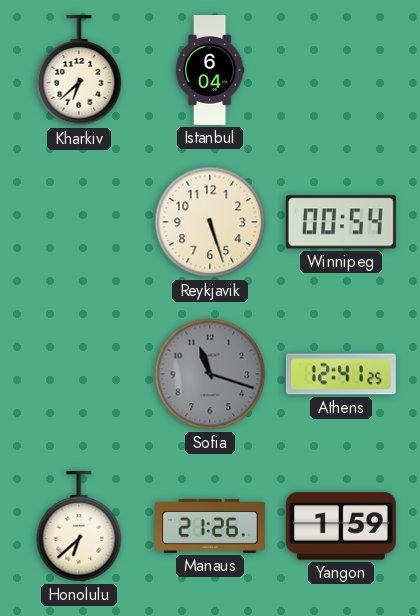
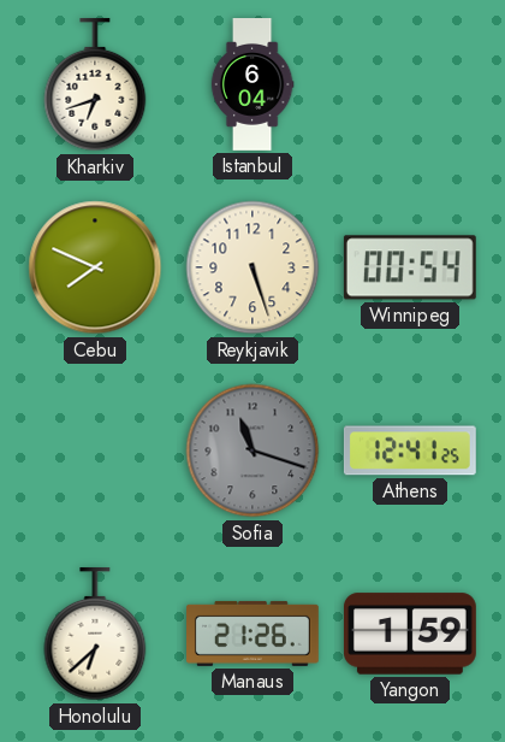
Kharkiv: 6:38 -> 6:42
Cebu: none -> 7:49
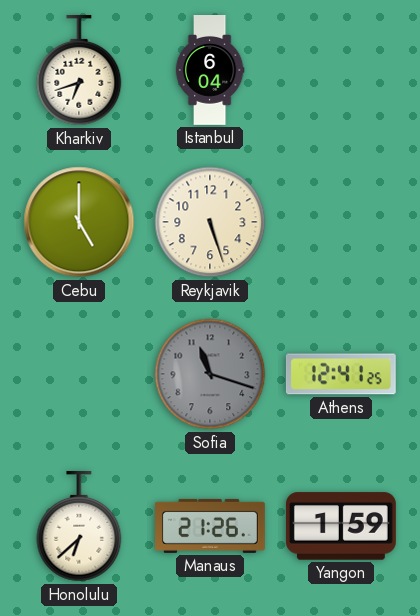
Cebu: 7:49 -> 5:00
Winnipeg: 00:54 -> none
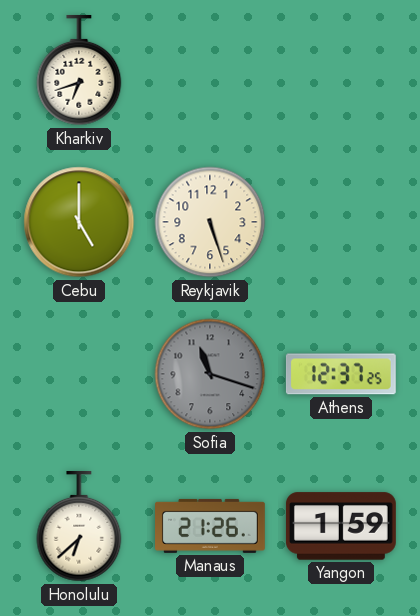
Istanbul: 6:04 -> none
Athens: 12:41 -> 12:37
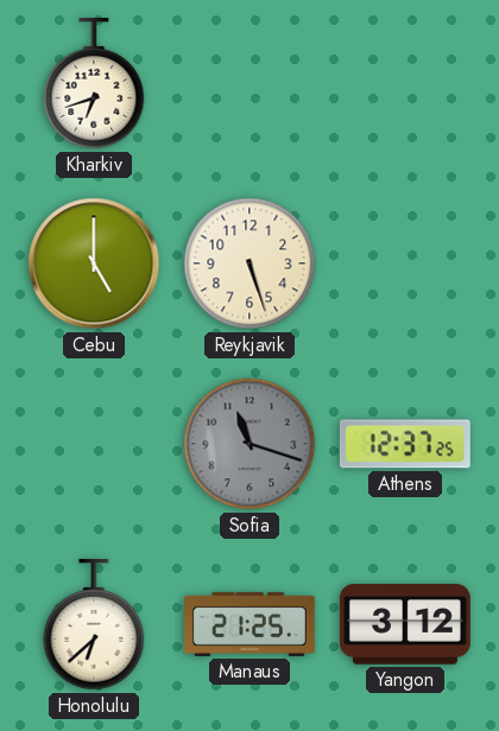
Manaus: 21:26 -> 21:25
Yangon: 1:59 -> 3:12
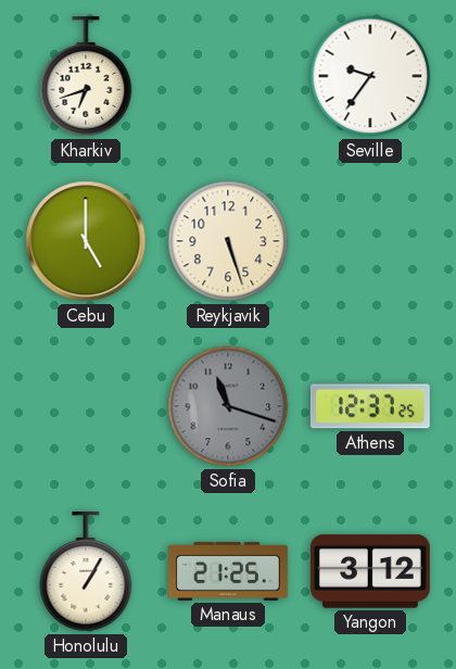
Seville: none -> 9:36
Honolulu: 6:38 -> 1:05
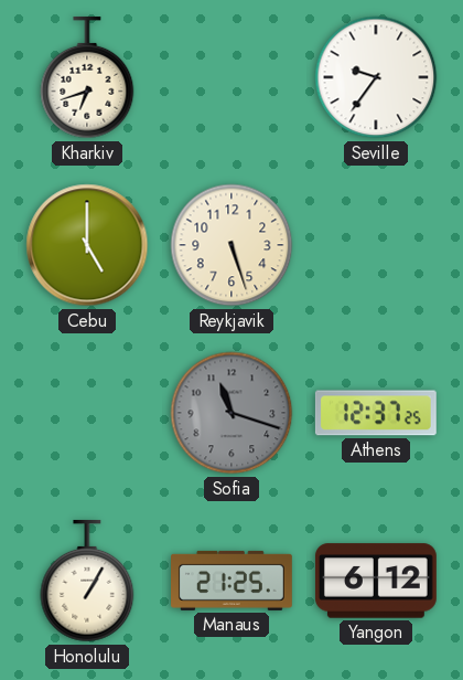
Yangon: 3:12 -> 6:12
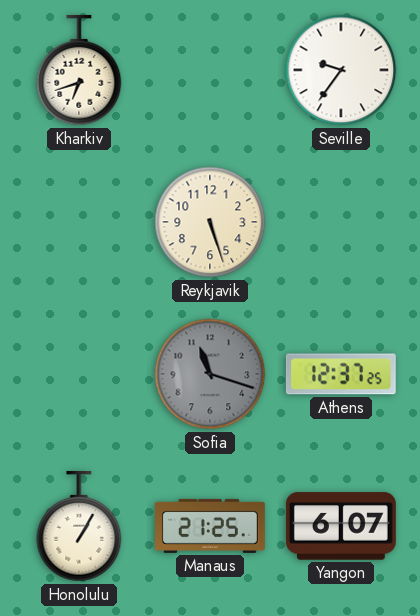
Cebu: 5:00 -> none
Yangon: 6:12 -> 6:07
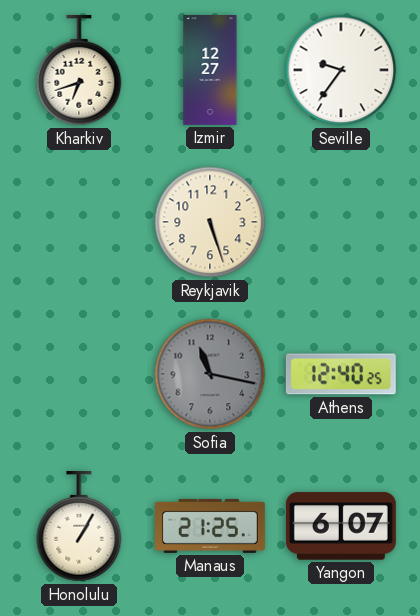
Izmir: none -> 12:27
Sofia: 11:18 -> 11:17
Athens: 12:37 -> 12:40
